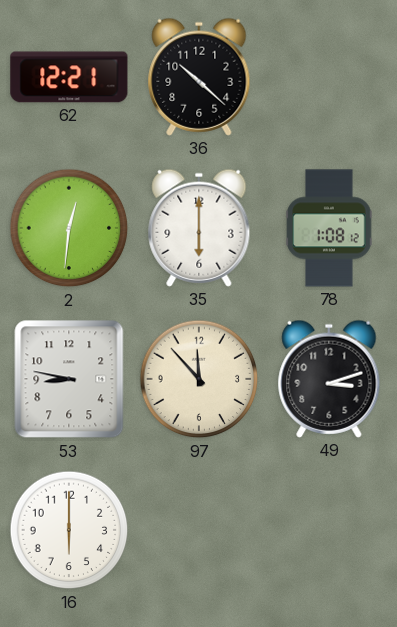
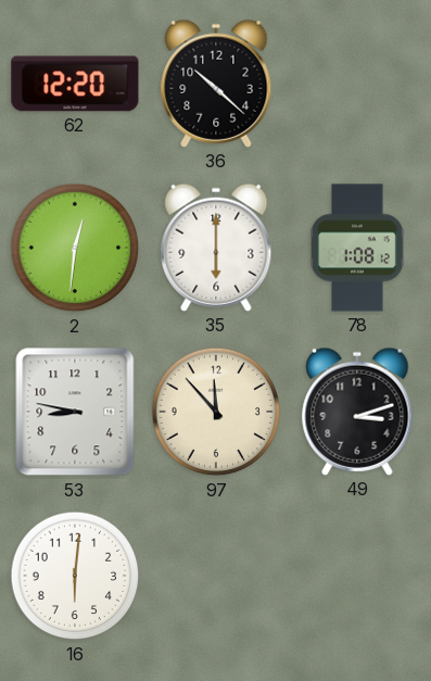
62: 12:21 -> 12:20
16: 6:00 -> 6:01
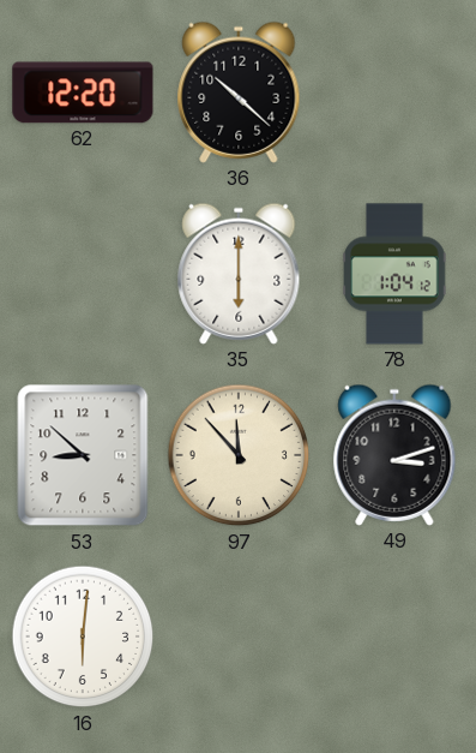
2: 12:31 -> none
78: 1:08 -> 1:04
53: 8:47 -> 8:52
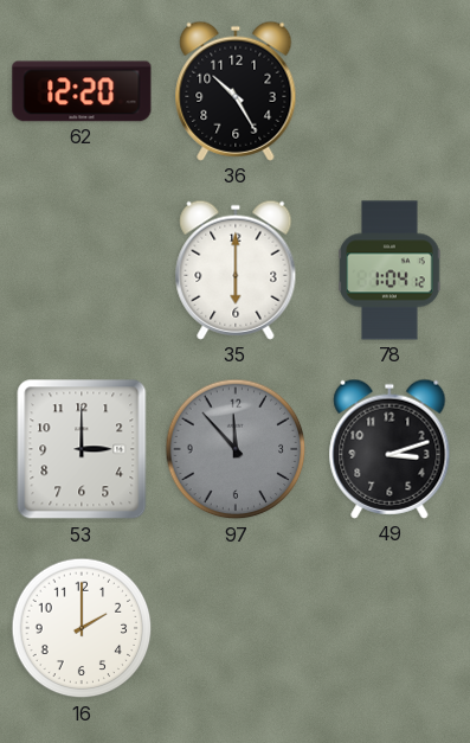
36: 10:22 -> 10:25
53: 8:52 -> 3:00
97 dial: cream -> grey
16: 6:01 -> 2:00
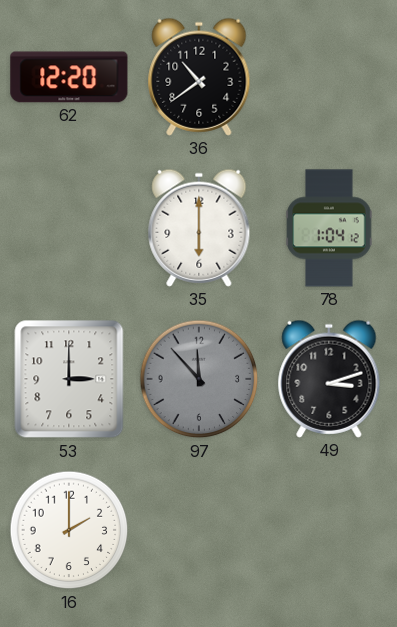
36: 10:25 -> 10:39
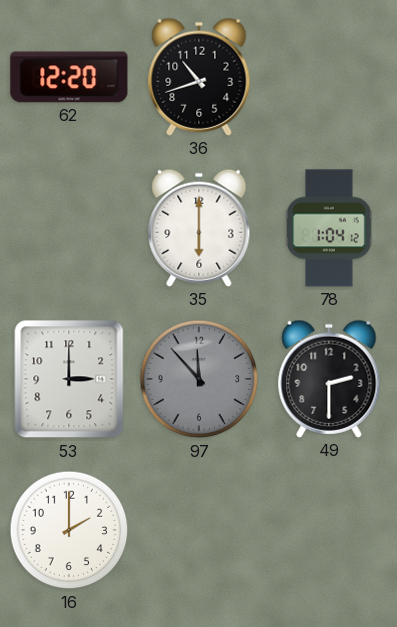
36: 10:39 -> 10:42
49: 3:12 -> 2:30
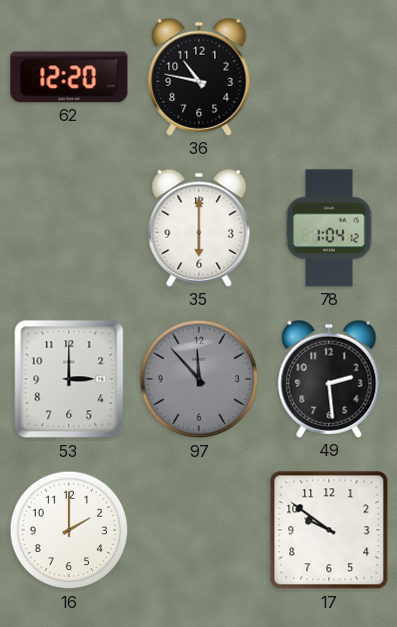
36: 10:42 -> 10:47
49: 2:30 -> 2:29
17: none -> 9:51
